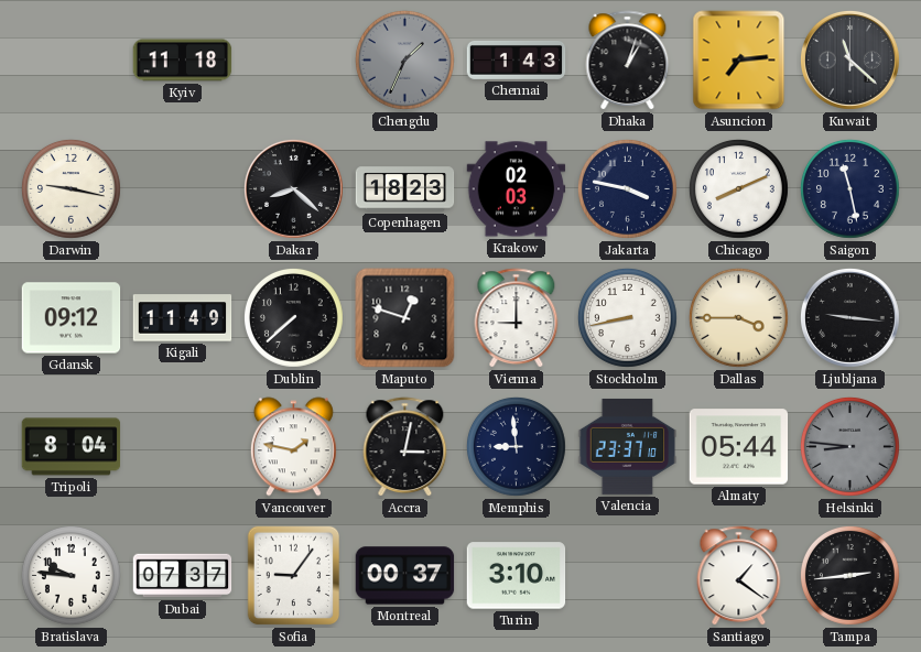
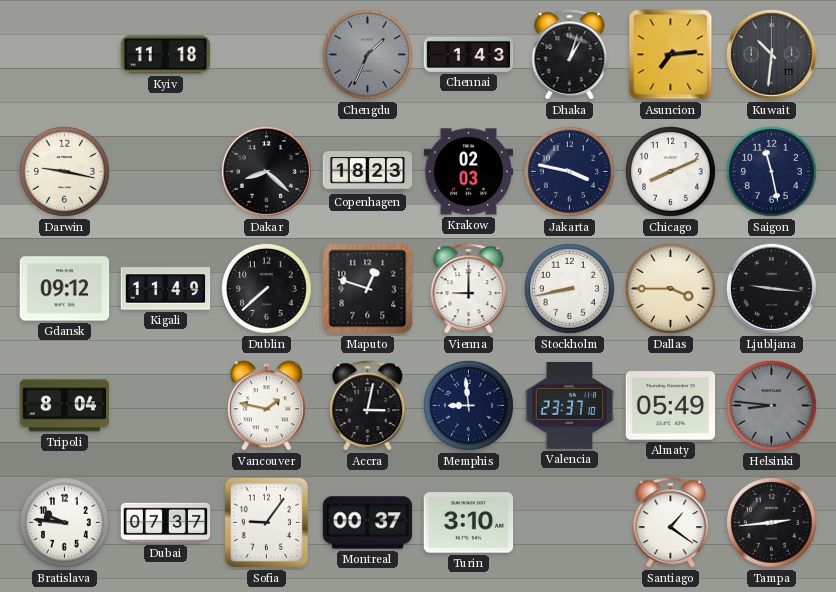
Kuwait: 11:22 -> 10:31
Almaty: 05:44 -> 05:49
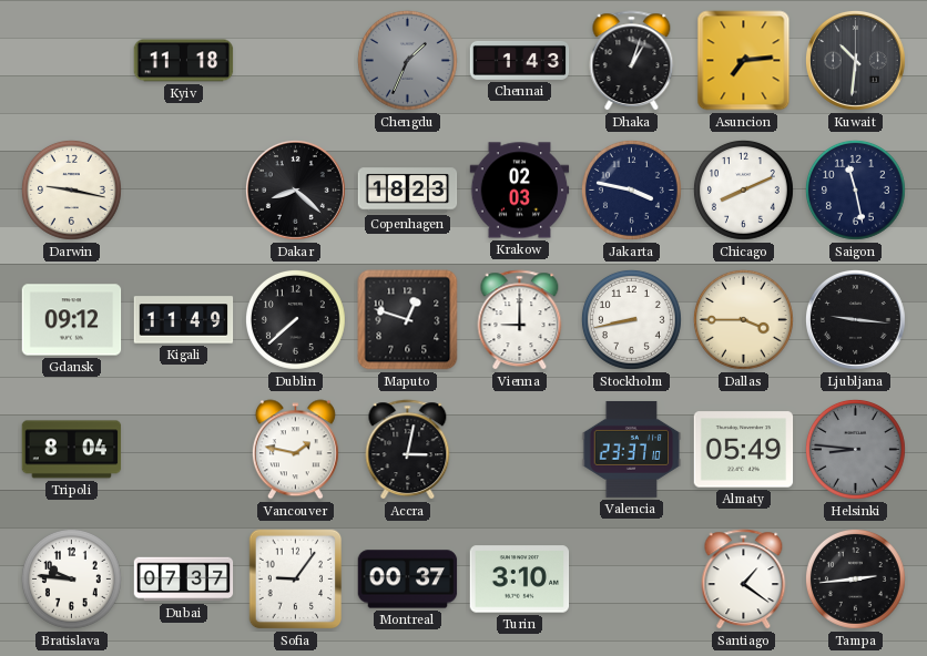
Memphis: 8:59 -> none
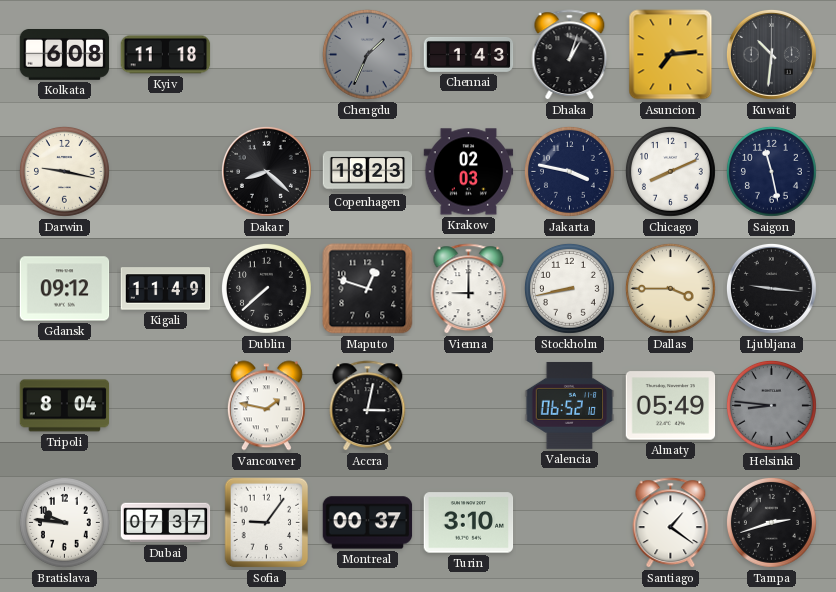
Kolkata: none -> 6:08
Valencia: 23:37 -> 06:52
Tampa: 2:44 -> 2:42
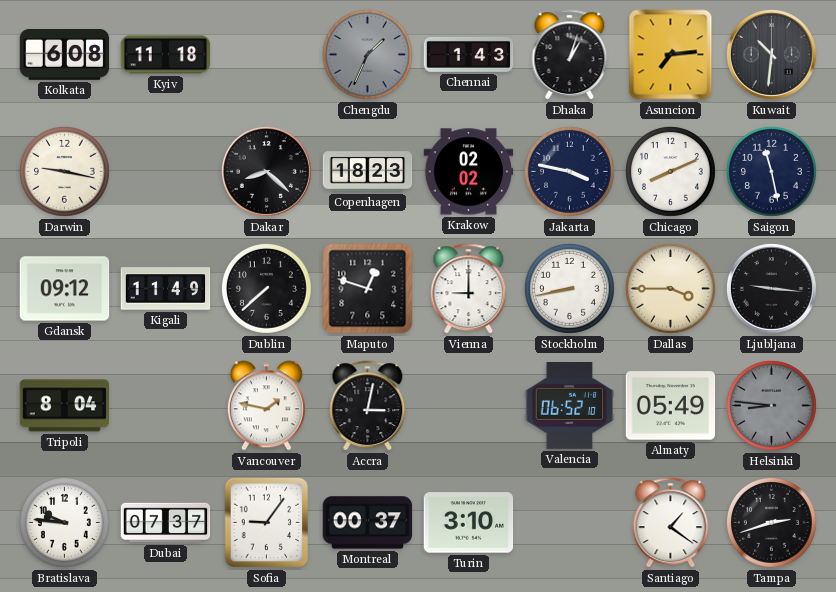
Krakow: 02:03 -> 02:02
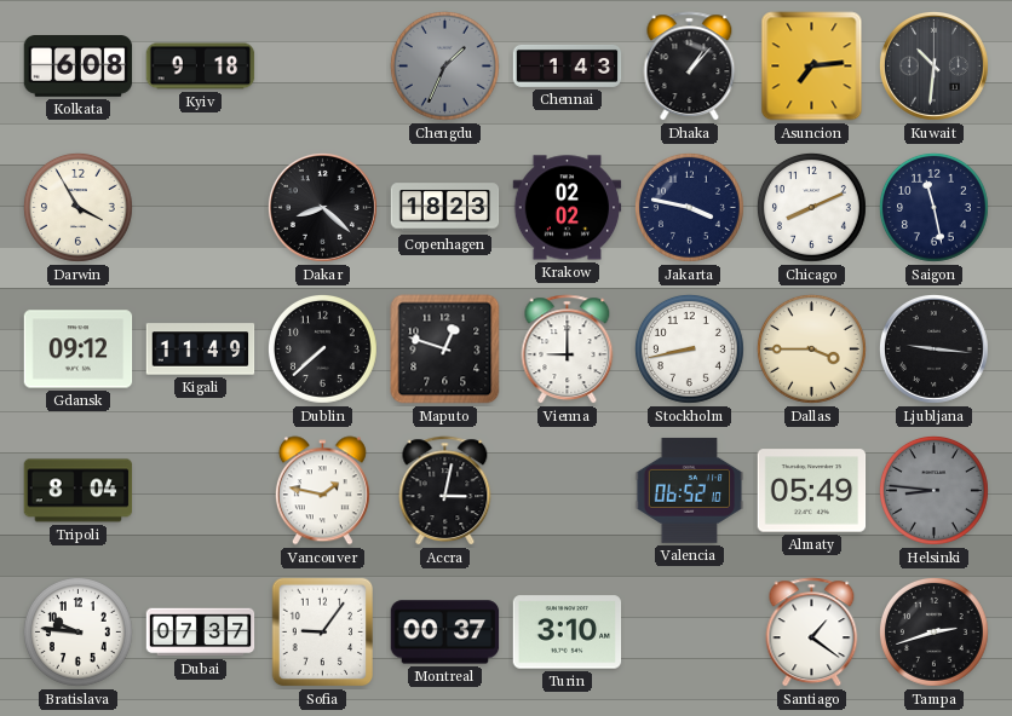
Kyiv: 11:18 -> 9:18
Dhaka: 1:03 -> 1:07
Darwin: 9:17 -> 3:55
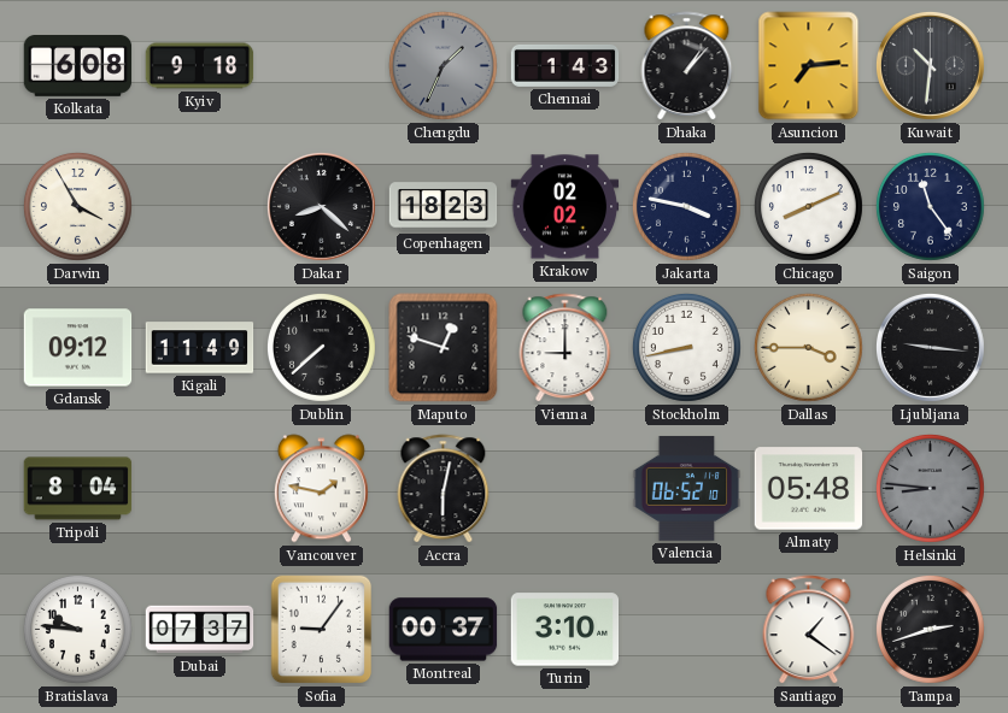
Saigon: 11:28 -> 11:24
Accra: 3:02 -> 6:02
Almaty: 05:49 -> 05:48
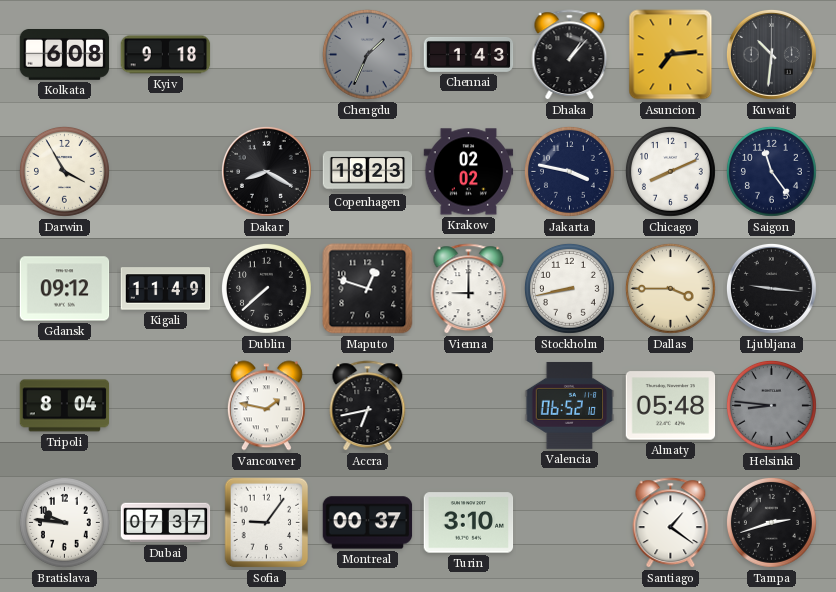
Dakar: 8:22 -> 8:20
Accra: 6:02 -> 6:43
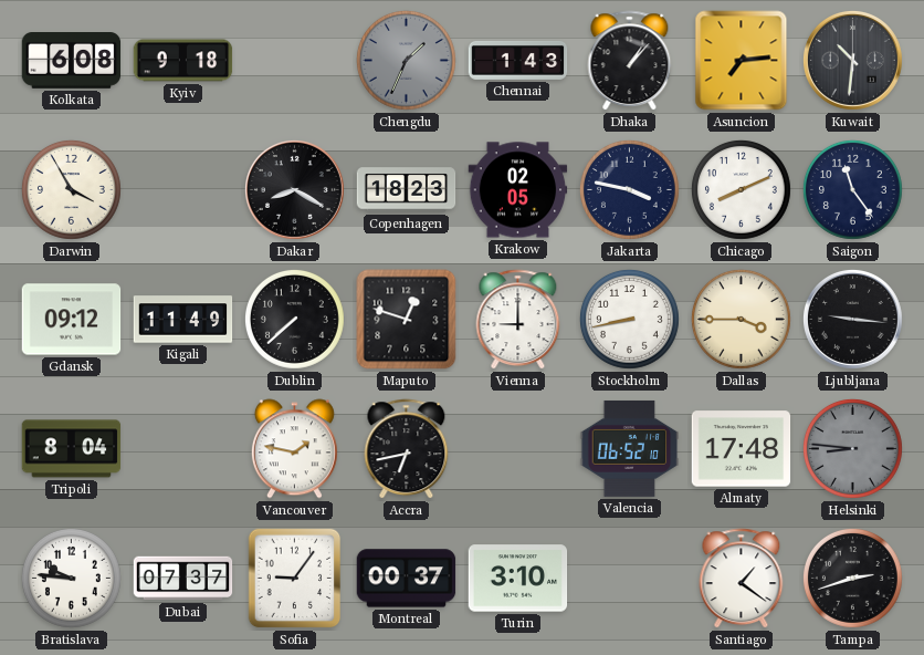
Krakow: 02:02 -> 02:05
Almaty: 05:48 -> 17:48
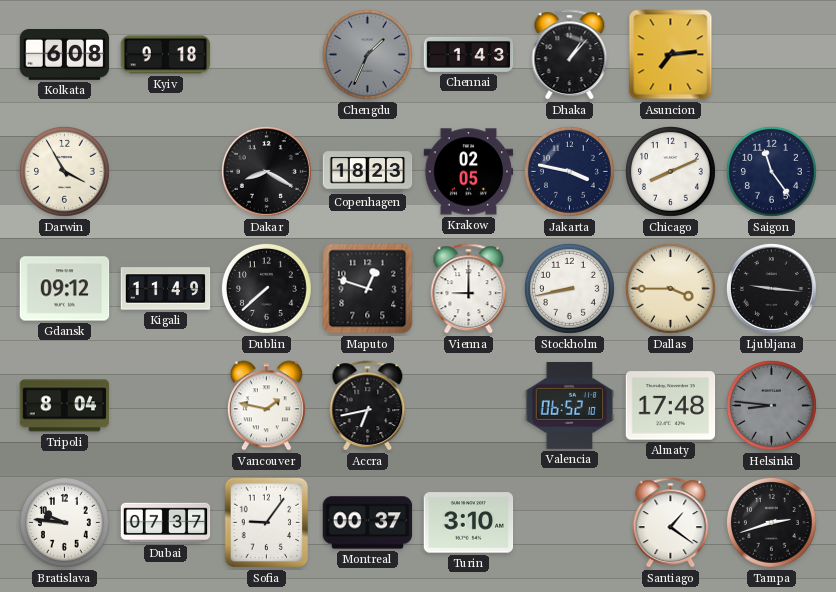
Kuwait: 10:31 -> none
